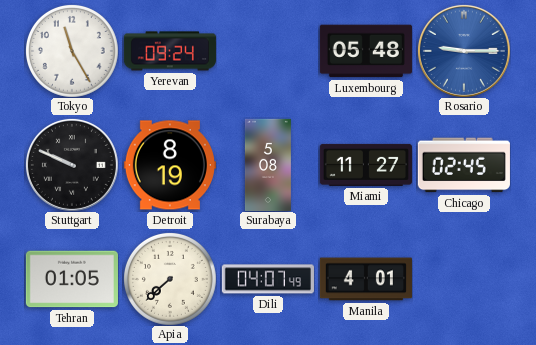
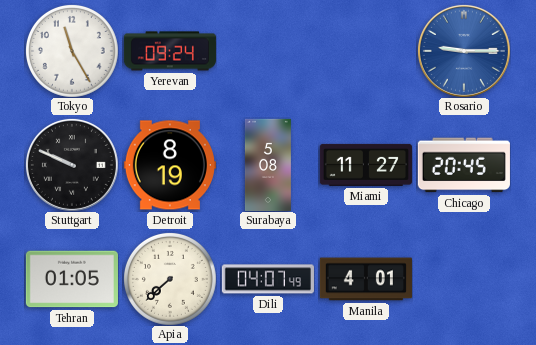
Luxembourg: 05:48 -> none
Chicago: 02:45 -> 20:45
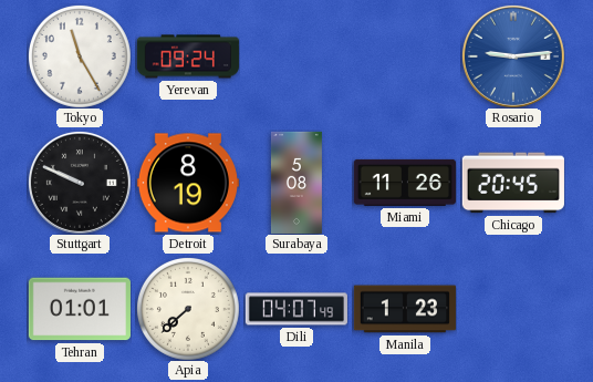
Rosario: 9:15 -> 9:14
Miami: 11:27 -> 11:26
Tehran: 01:05 -> 01:01
Manila: 4:01 -> 1:23
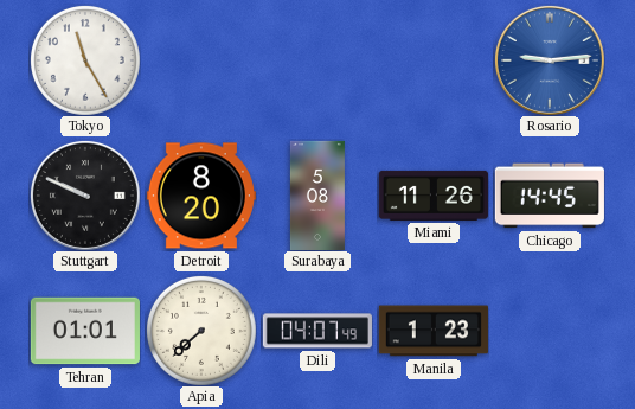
Yerevan: 09:24 -> none
Detroit: 8:19 -> 8:20
Chicago: 20:45 -> 14:45
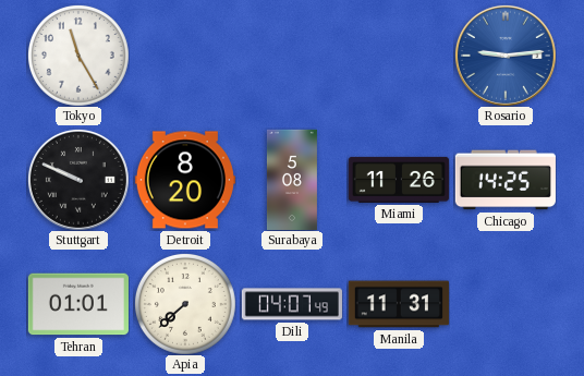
Chicago: 14:45 -> 14:25
Manila: 1:23 -> 11:31
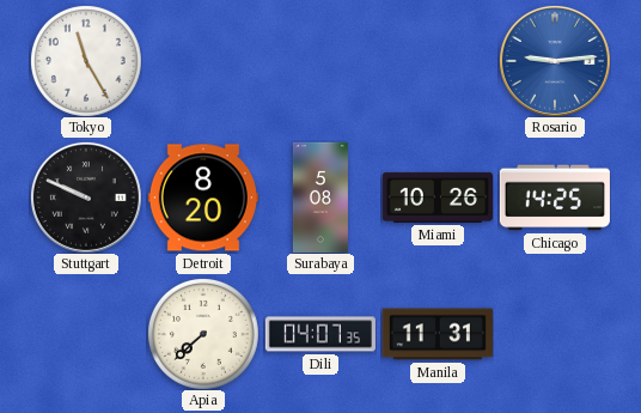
Miami: 11:26 -> 10:26
Tehran: 01:01 -> none
Dili: 04:07:49 -> 04:07:35
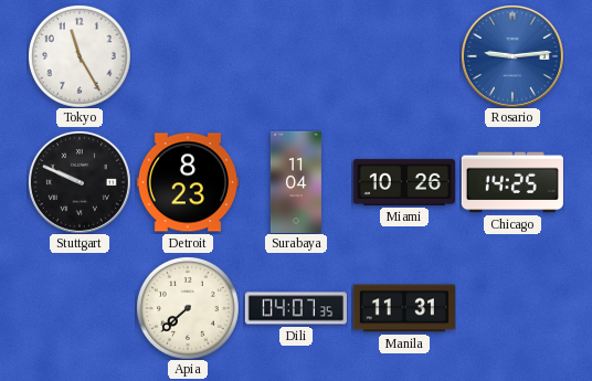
Detroit: 8:20 -> 8:23
Surabaya: 5:08 -> 11:04
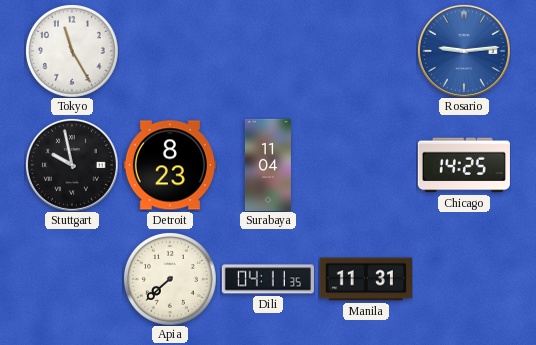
Stuttgart: 9:49 -> 9:58
Miami: 10:26 -> none
Dili: 04:07 -> 04:11
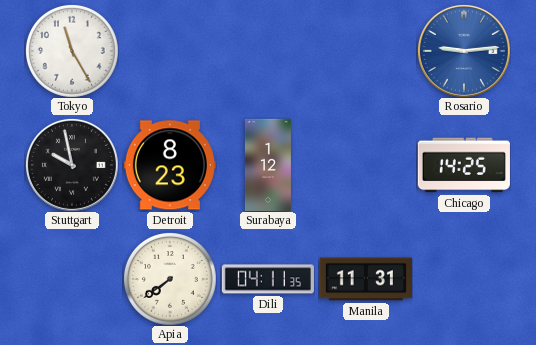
Surabaya: 11:04 -> 1:12
Apia: 7:38 -> 7:39
